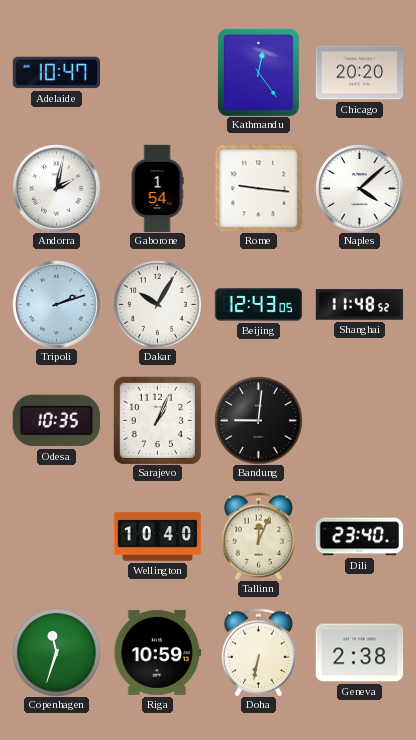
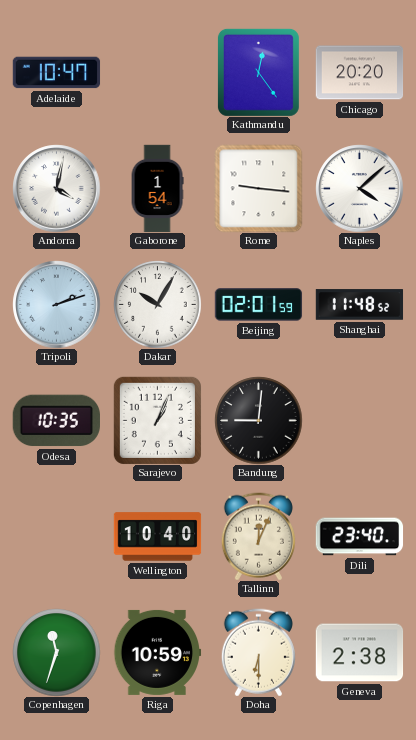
Andorra: 2:02 -> 4:02
Beijing: 12:43 -> 02:01
Doha: 6:32 -> 6:30
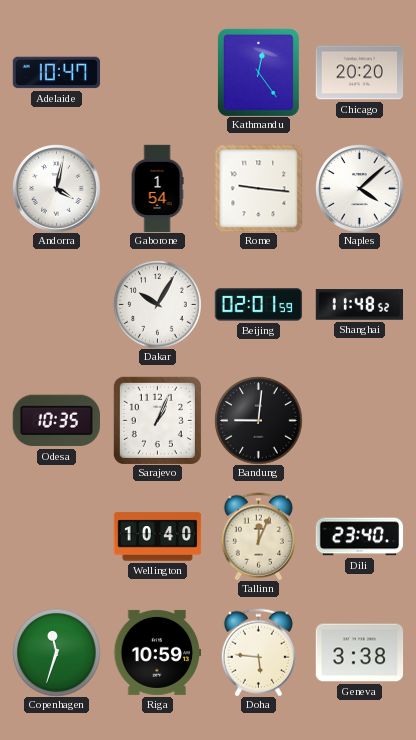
Tripoli: 2:12 -> none
Doha: 6:30 -> 5:46
Geneva: 2:38 -> 3:38
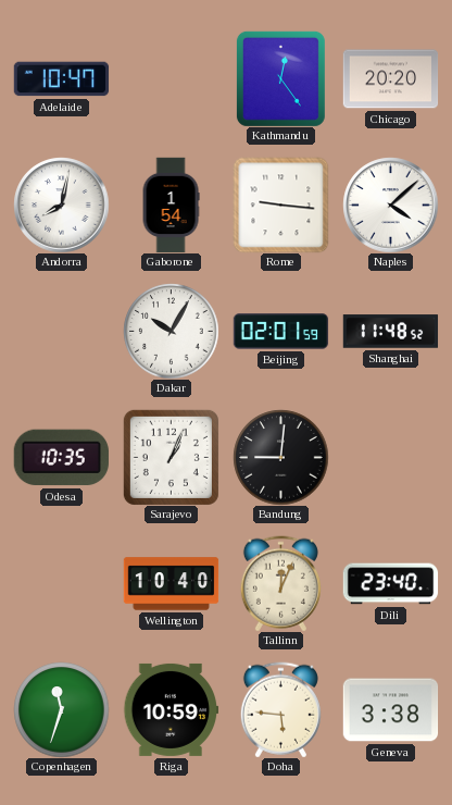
Andorra: 4:02 -> 8:02
